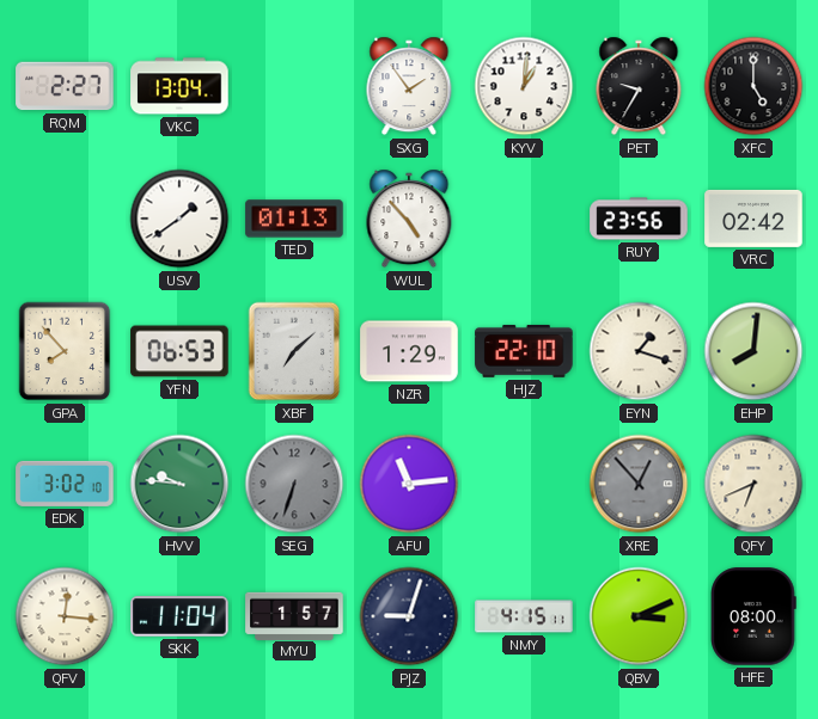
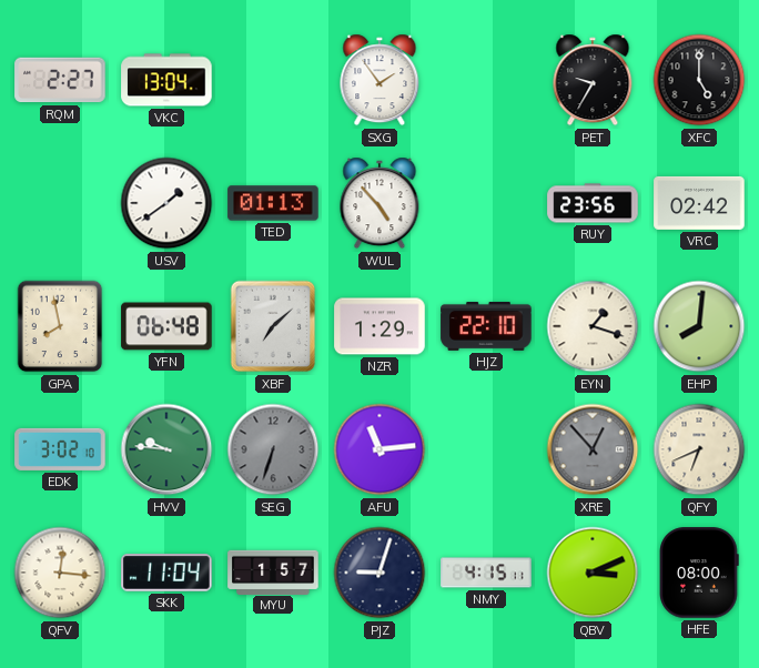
KYV: 1:01 -> none
GPA: 7:53 -> 7:58
YFN: 06:53 -> 06:48
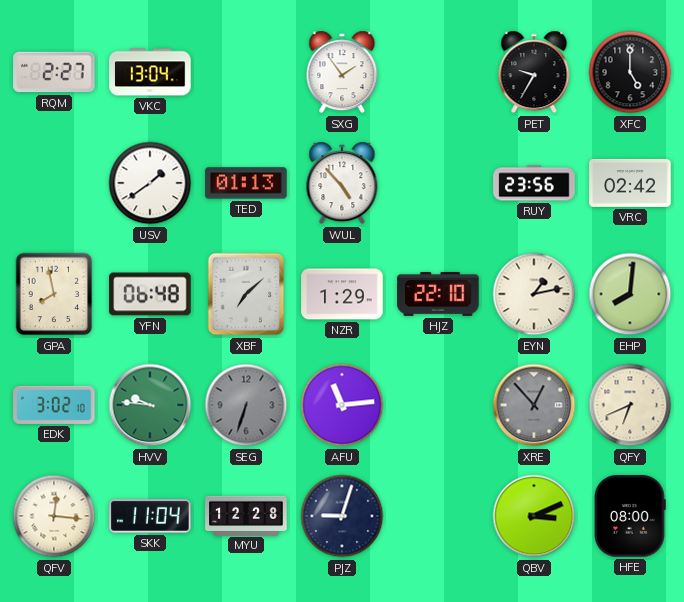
EYN: 1:18 -> 1:13
MYU: 1:57 -> 12:28
NMY: 4:15 -> none
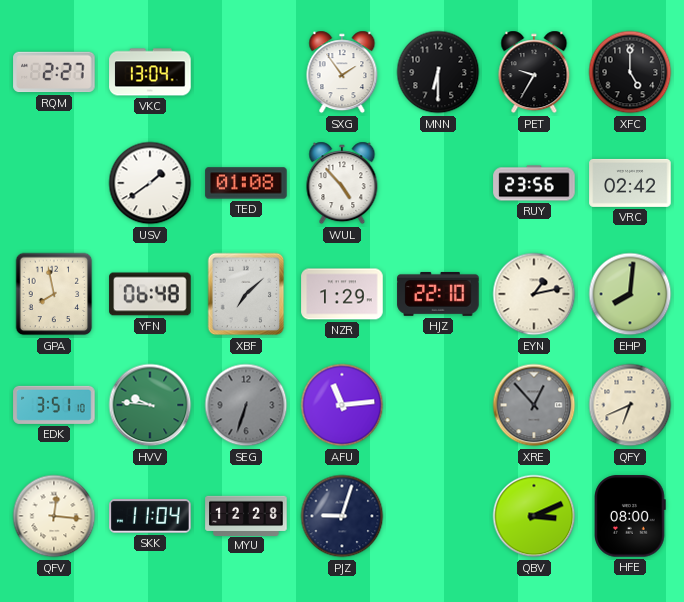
MNN: none -> 6:30
TED: 01:13 -> 01:08
EDK: 3:02 -> 3:51
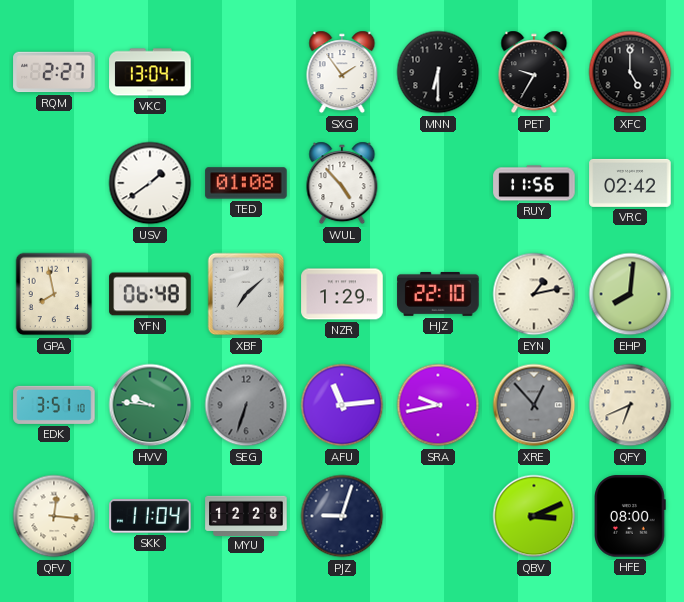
RUY: 23:56 -> 11:56
SRA: none -> 9:43
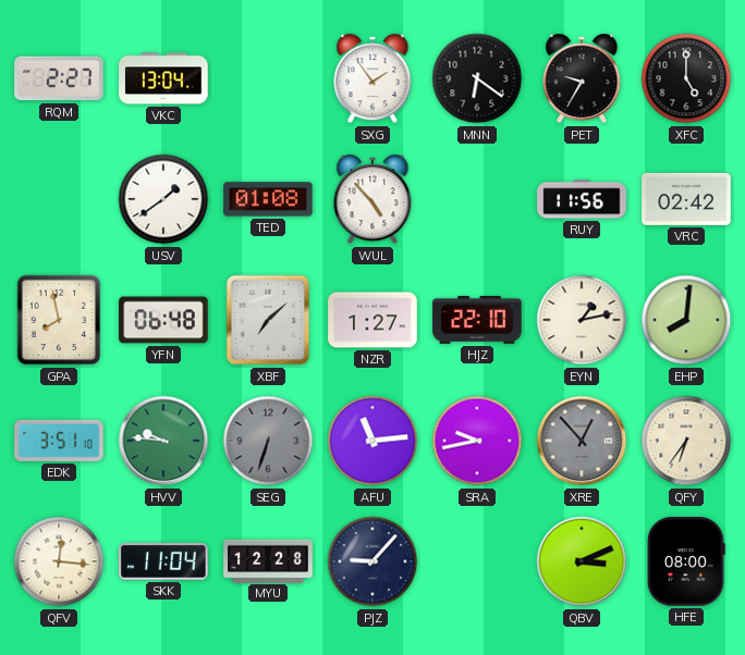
MNN: 6:30 -> 6:21
NZR: 1:29 -> 1:27
QFY: 6:41 -> 6:36
PJZ: 9:03 -> 9:07
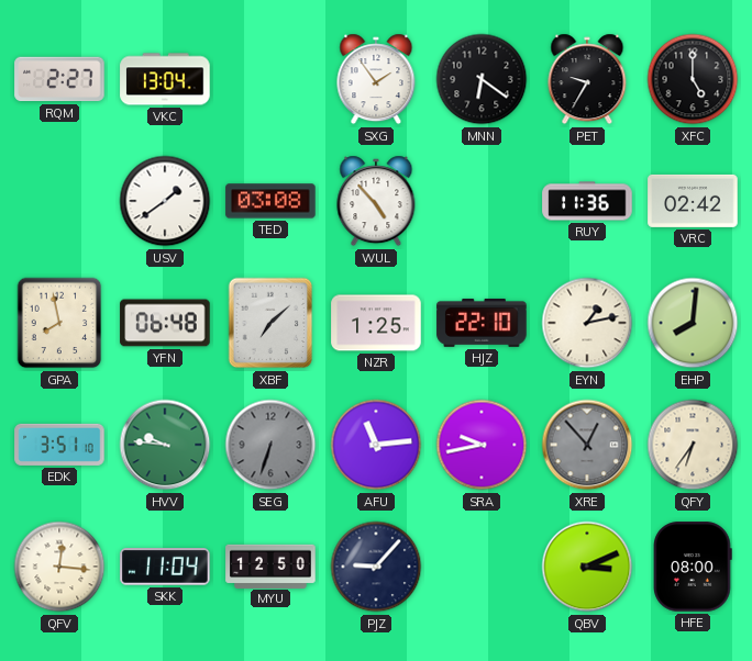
TED: 01:08 -> 03:08
RUY: 11:56 -> 11:36
NZR: 1:27 -> 1:25
MYU: 12:28 -> 12:50
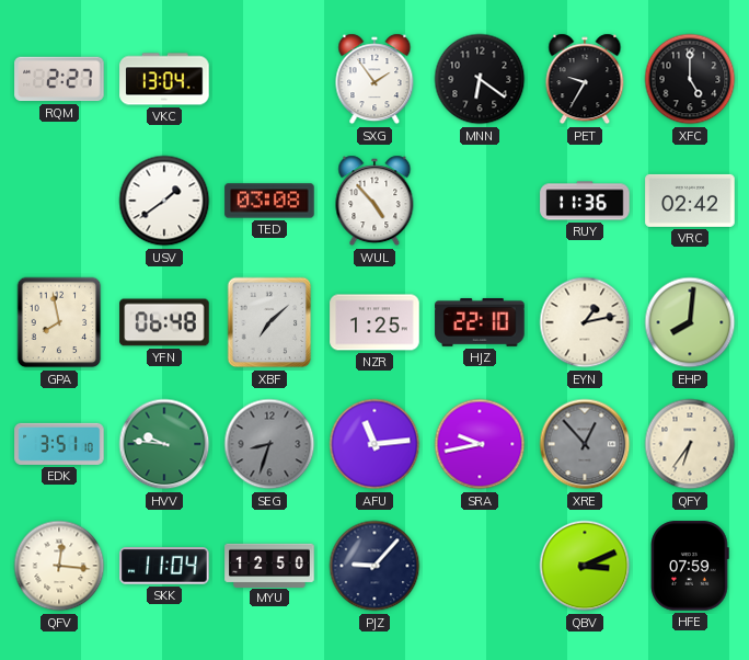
SEG: 6:33 -> 8:33
HFE: 08:00 -> 07:59
